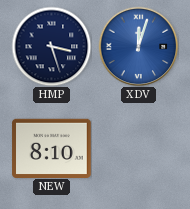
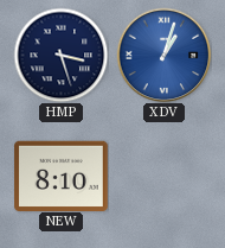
XDV: 12:03 -> 1:03
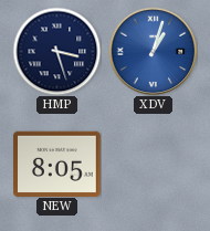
NEW: 8:10 -> 8:05
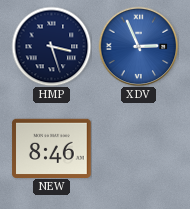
XDV: 1:03 -> 2:56
NEW: 8:05 -> 8:46
